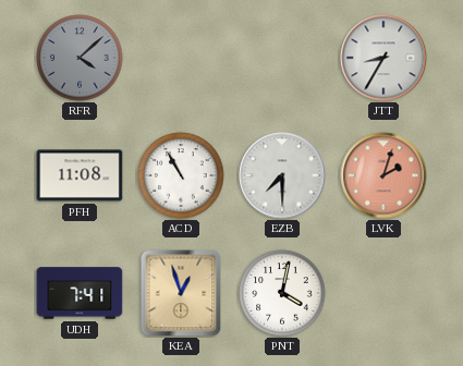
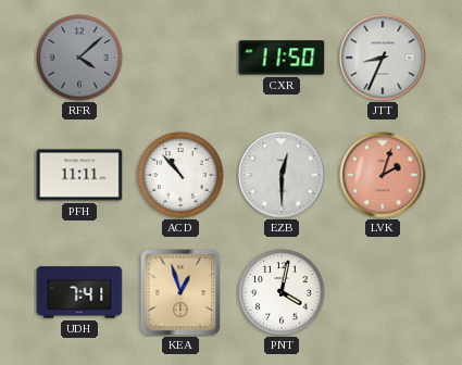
CXR: none -> 11:50
JTT: 8:35 -> 8:34
PFH: 11:08 -> 11:11
ACD: 10:55 -> 10:53
EZB: 7:30 -> 12:30
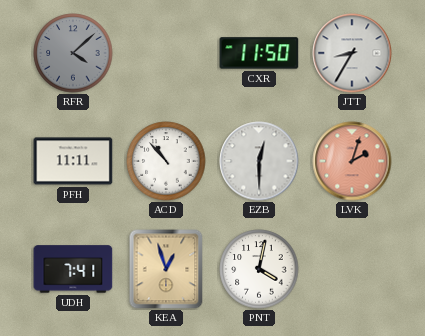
JTT: 8:34 -> 8:35
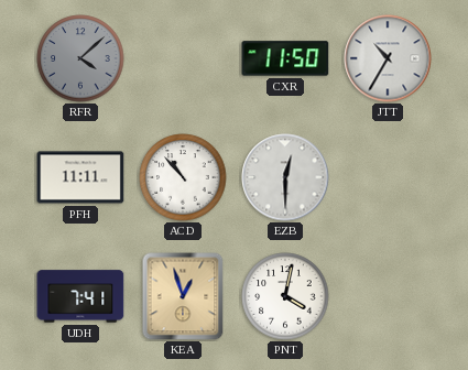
JTT: 8:35 -> 10:35
LVK: 2:03 -> none
